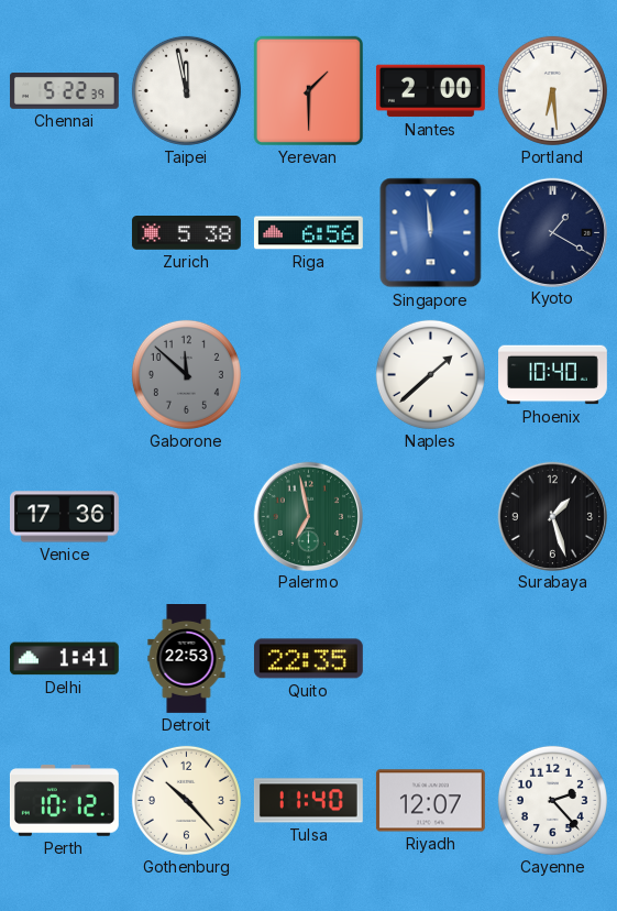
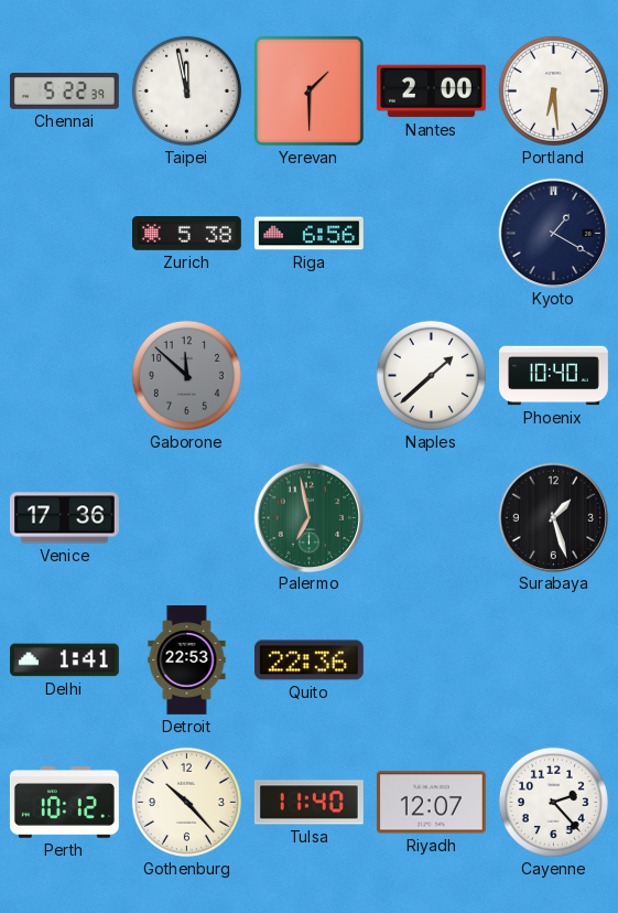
Singapore: 11:59 -> none
Quito: 22:35 -> 22:36
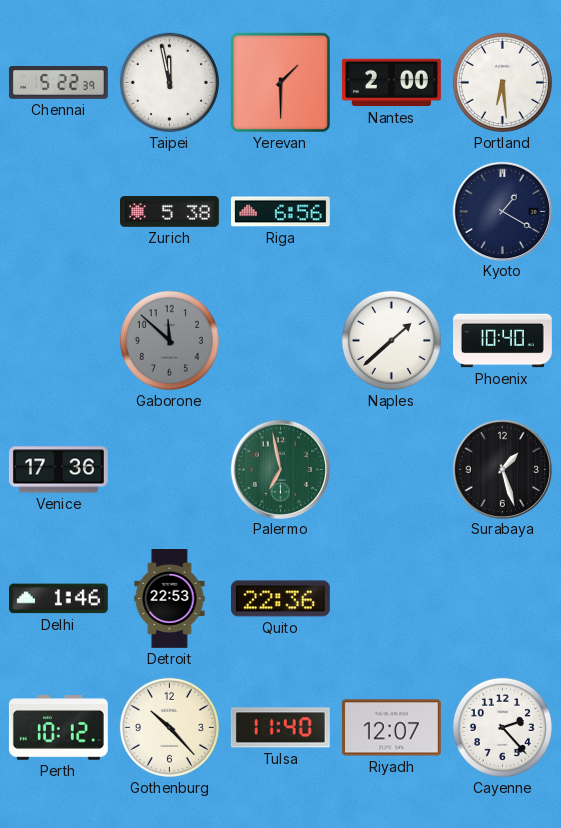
Delhi: 1:41 -> 1:46
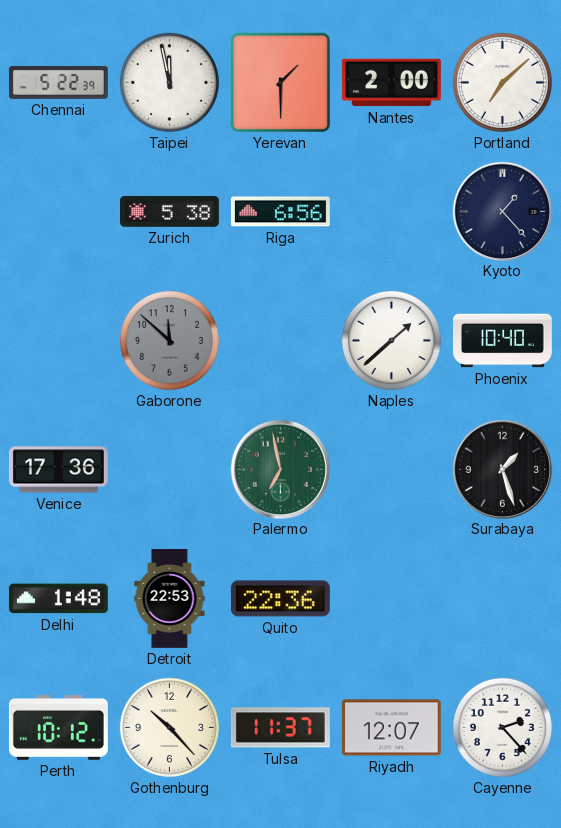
Portland: 6:29 -> 7:08
Kyoto: 1:20 -> 1:23
Delhi: 1:46 -> 1:48
Tulsa: 11:40 -> 11:37
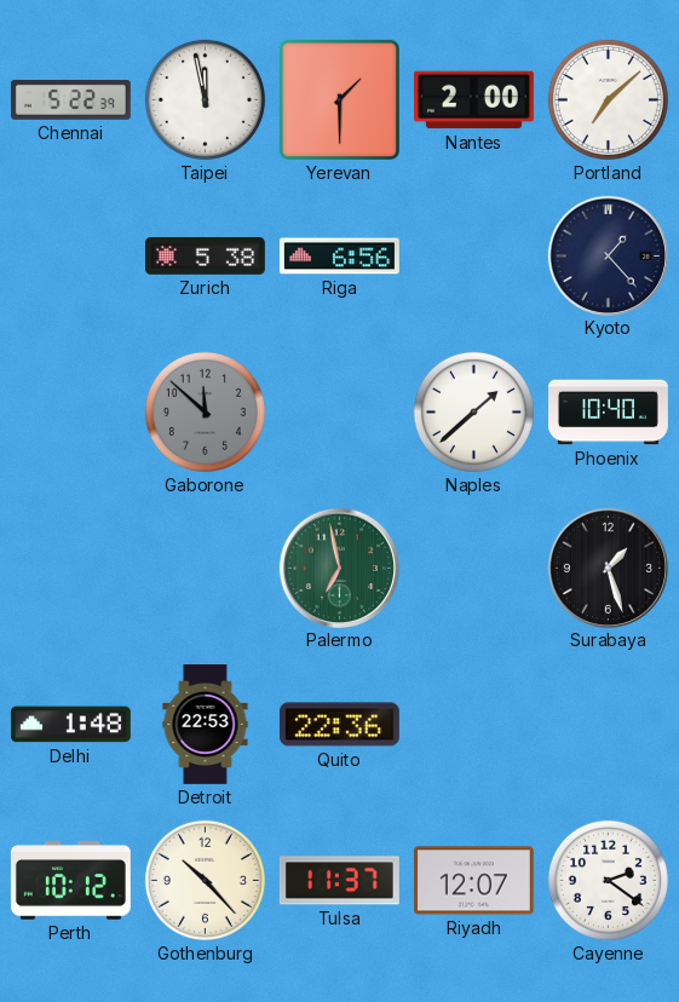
Venice: 17:36 -> none
Cayenne: 2:23 -> 2:21
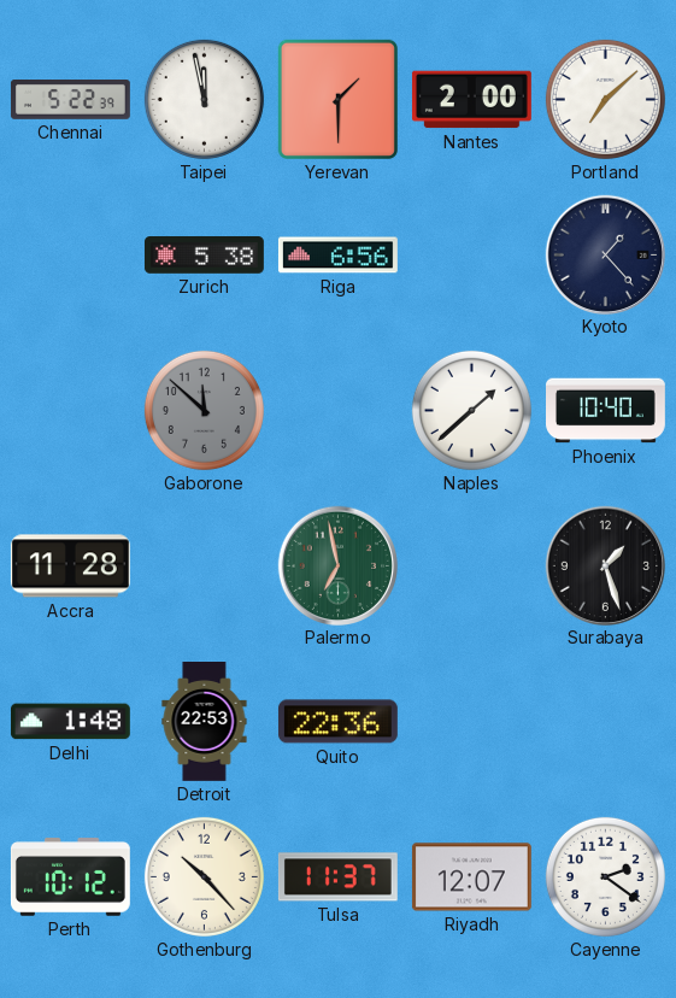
Accra: none -> 11:28
